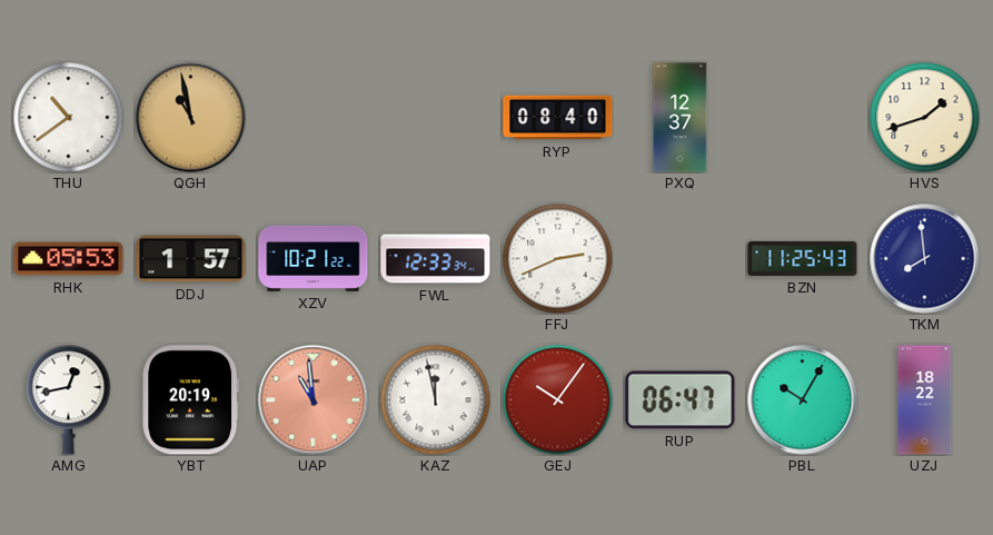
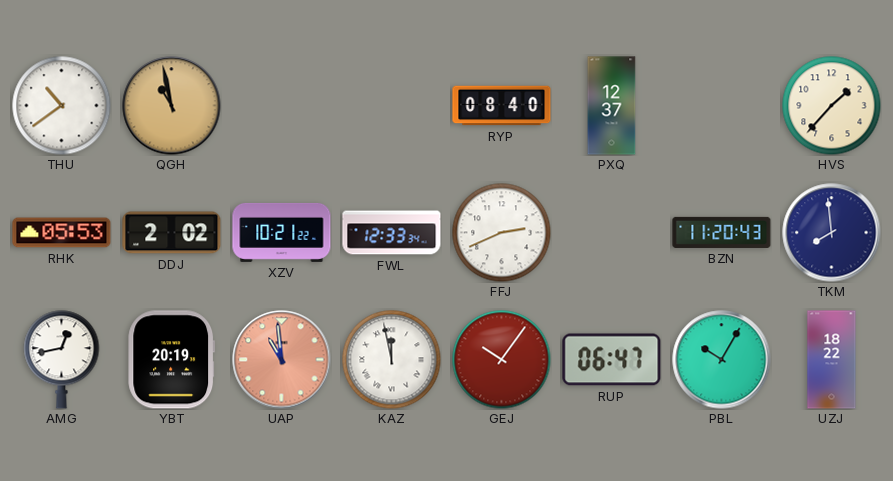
HVS: 1:42 -> 1:37
DDJ: 1:57 -> 2:02
BZN: 11:25 -> 11:20
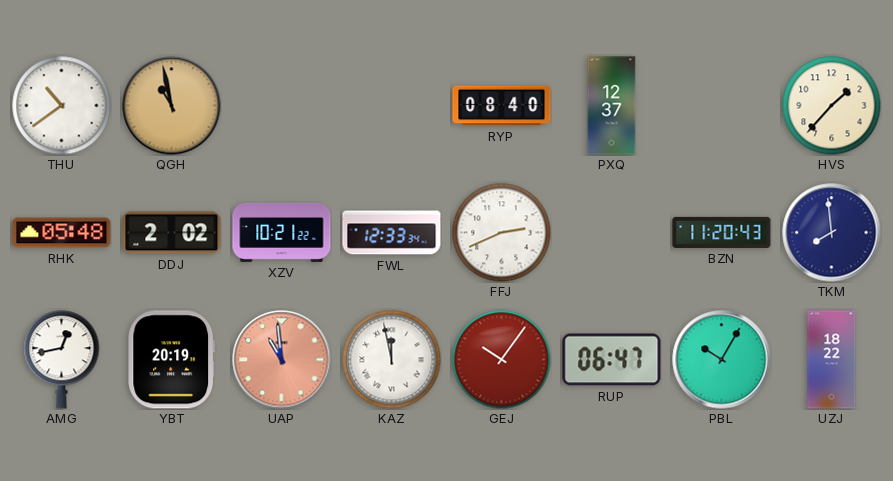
RHK: 05:53 -> 05:48
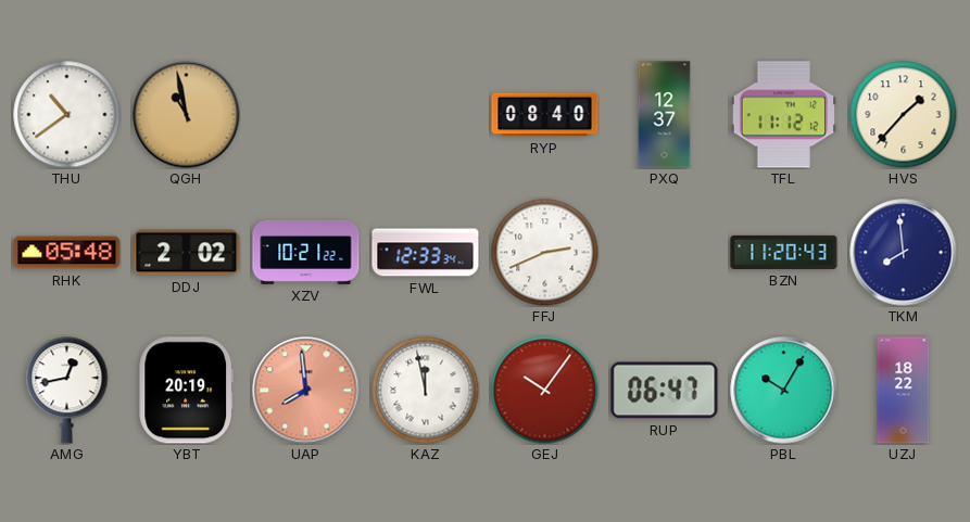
TFL: none -> 11:12
UAP: 10:59 -> 7:59
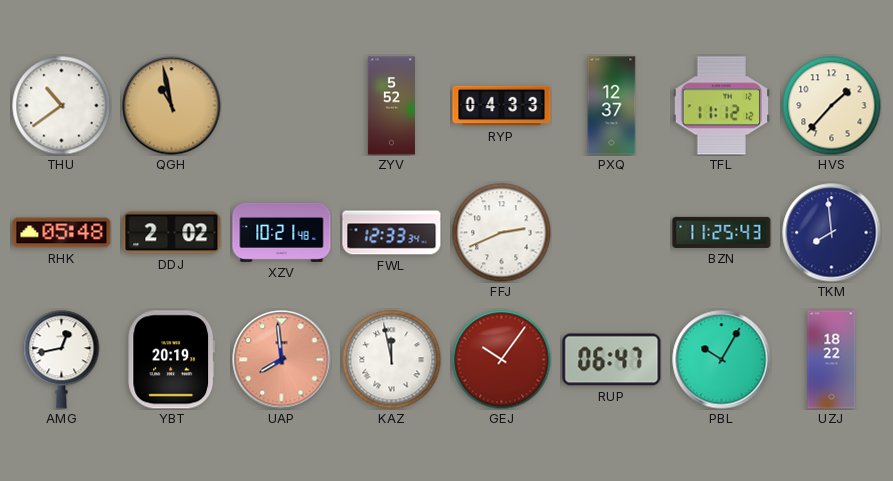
ZYV: none -> 5:52
RYP: 08:40 -> 04:33
XZV: 10:21:22 -> 10:21:48
BZN: 11:20 -> 11:25
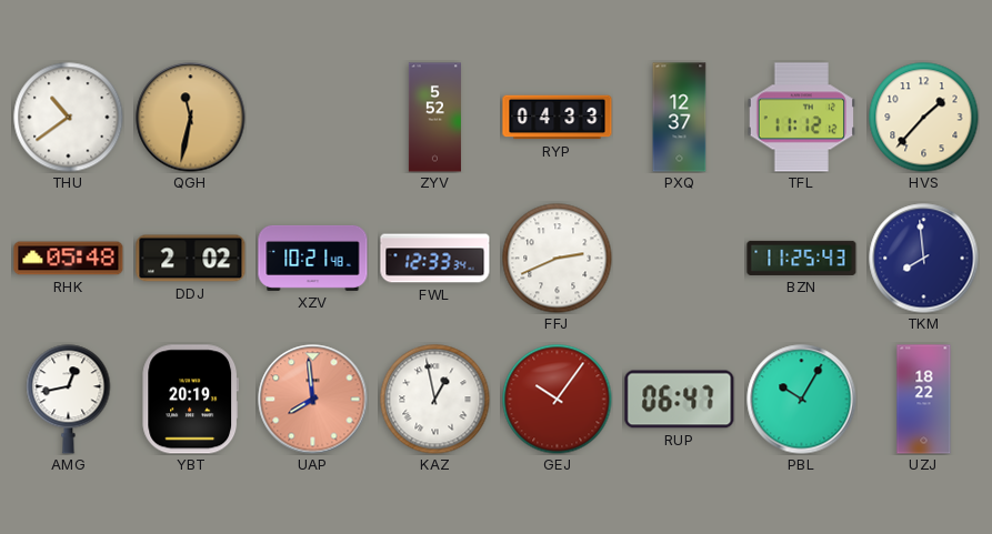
QGH: 10:58 -> 11:32
KAZ: 11:58 -> 12:58
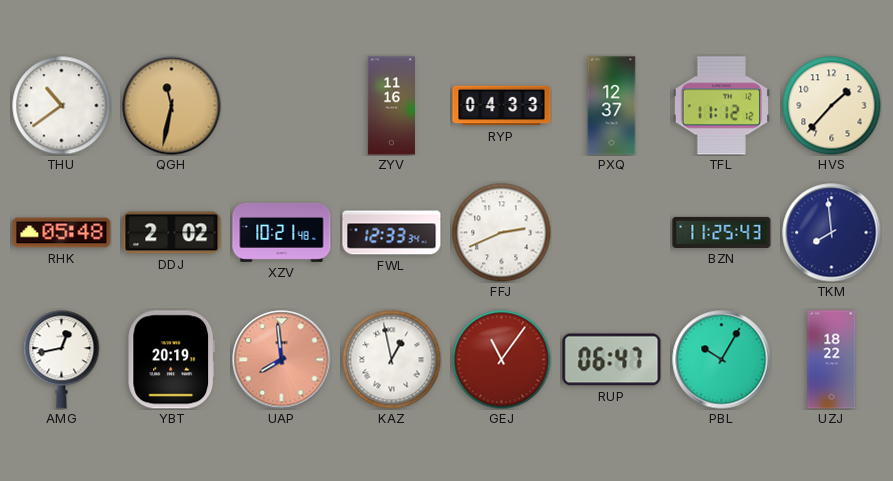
ZYV: 5:52 -> 11:16
GEJ: 10:06 -> 11:06
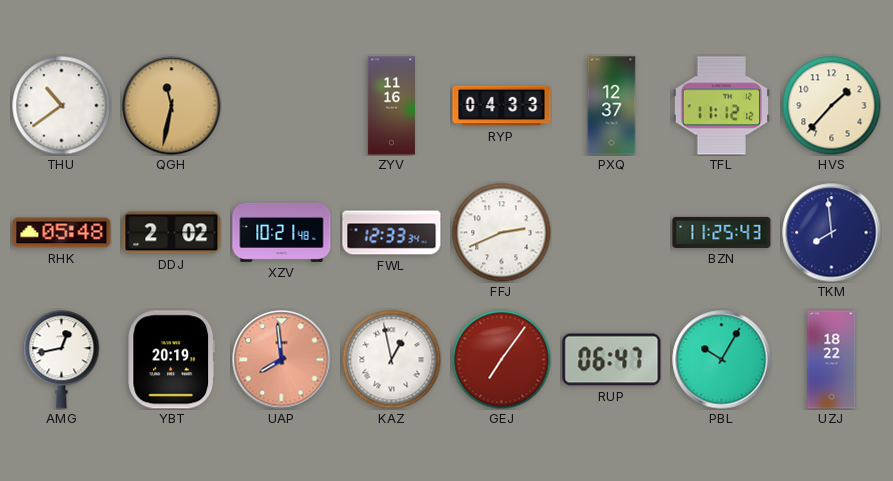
GEJ: 11:06 -> 7:06
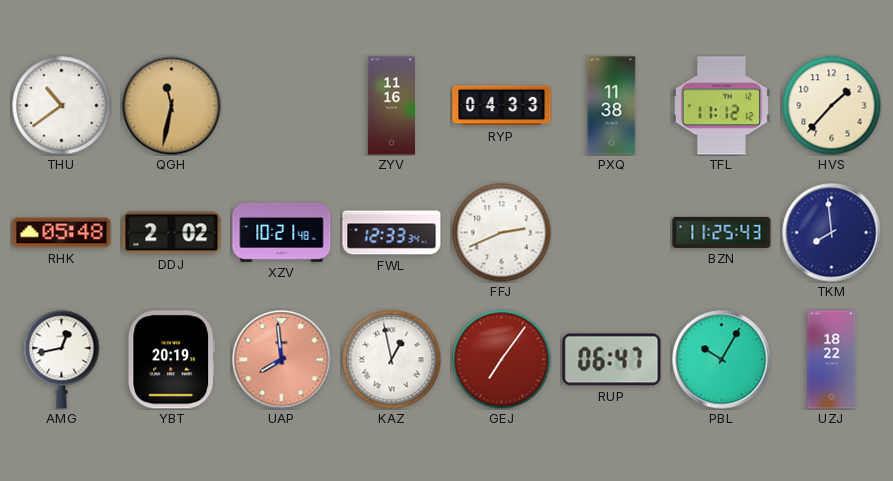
PXQ: 12:37 -> 11:38
